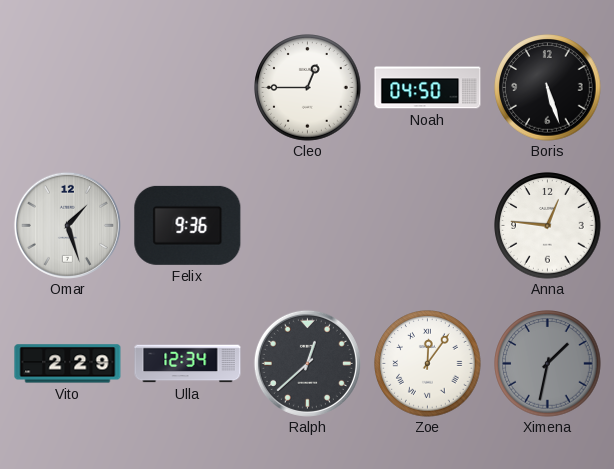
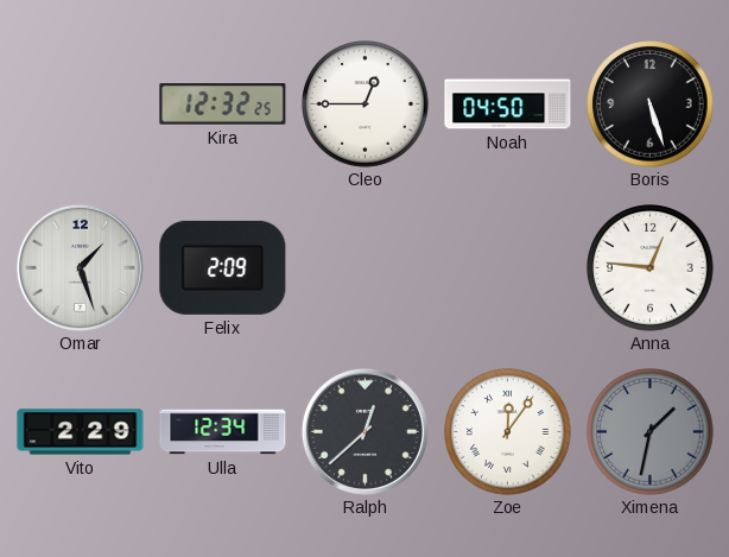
Kira: none -> 12:32
Felix: 9:36 -> 2:09
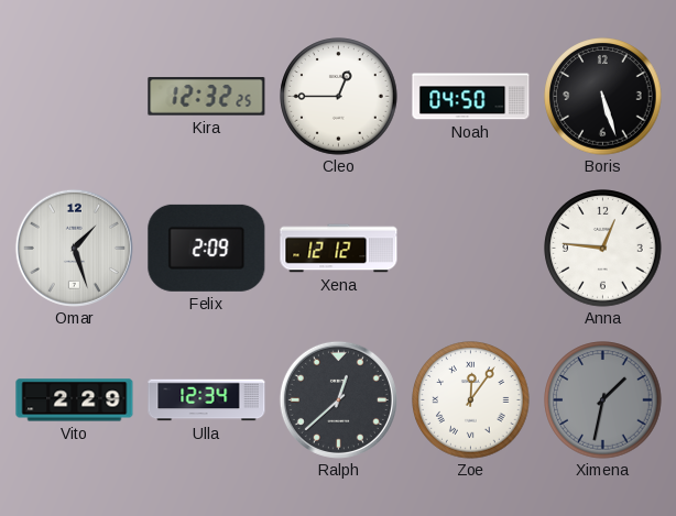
Xena: none -> 12:12
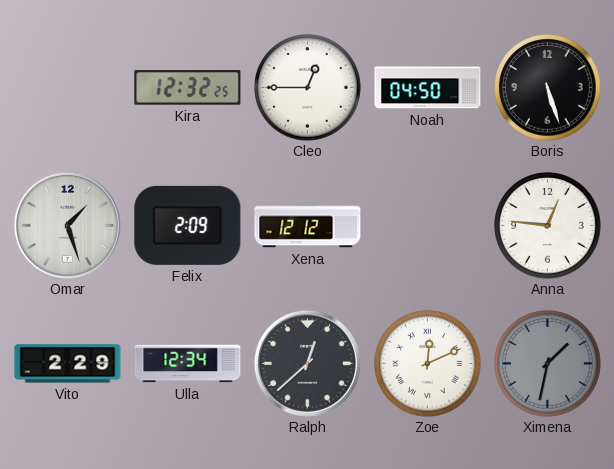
Zoe: 12:06 -> 12:11
